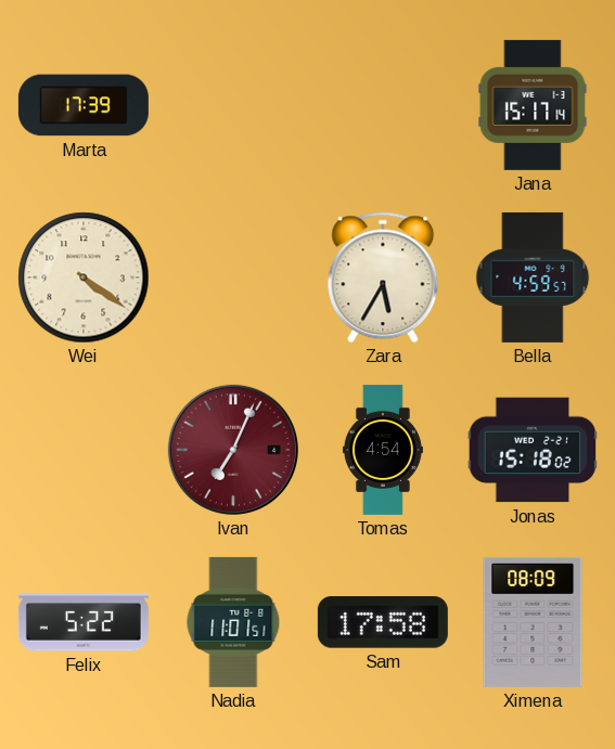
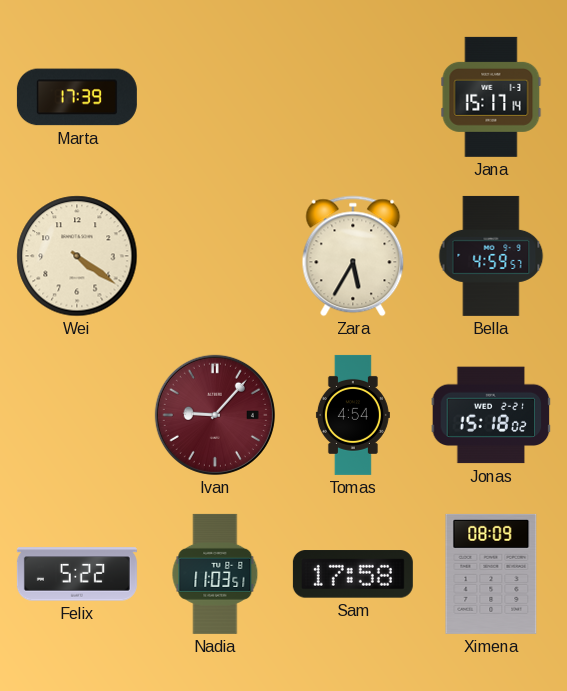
Ivan: 7:04 -> 9:07
Nadia: 11:01 -> 11:03
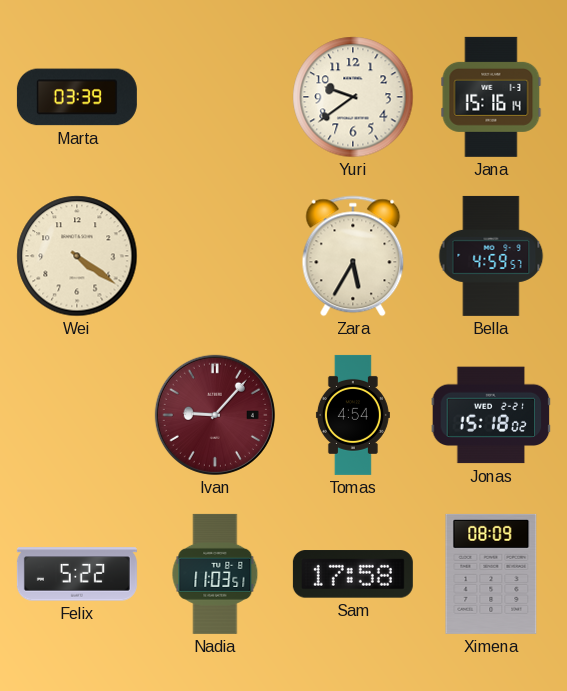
Marta: 17:39 -> 03:39
Yuri: none -> 9:39
Jana: 15:17 -> 15:16
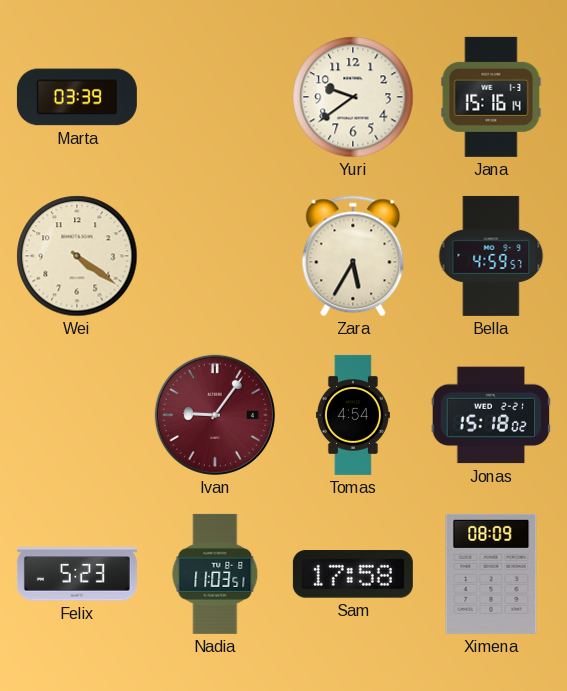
Ivan: 9:07 -> 9:06
Felix: 5:22 -> 5:23
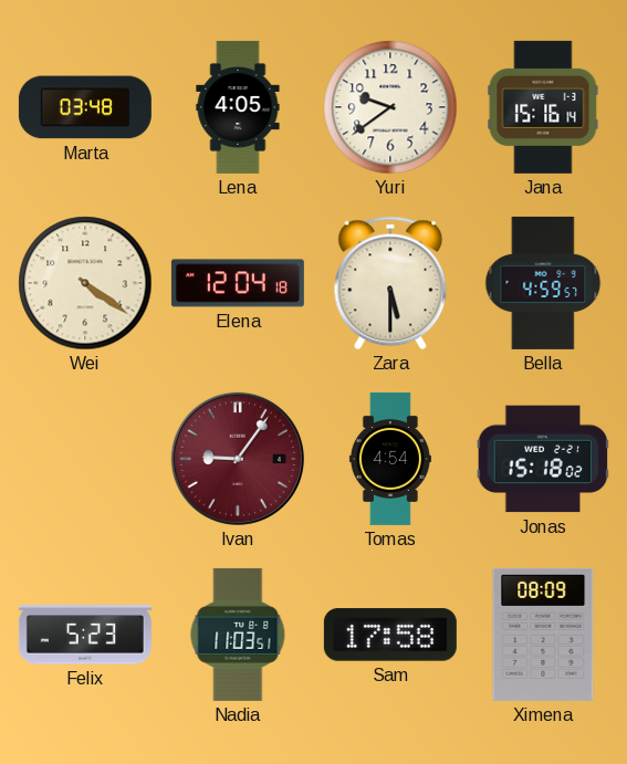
Marta: 03:39 -> 03:48
Lena: none -> 4:05
Elena: none -> 12:04
Zara: 5:35 -> 5:30
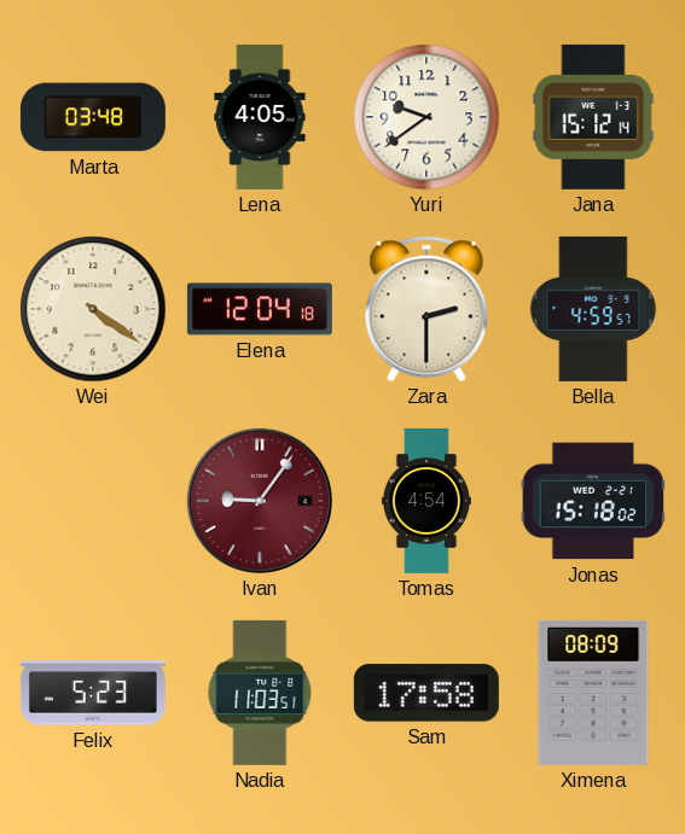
Jana: 15:16 -> 15:12
Zara: 5:30 -> 2:30
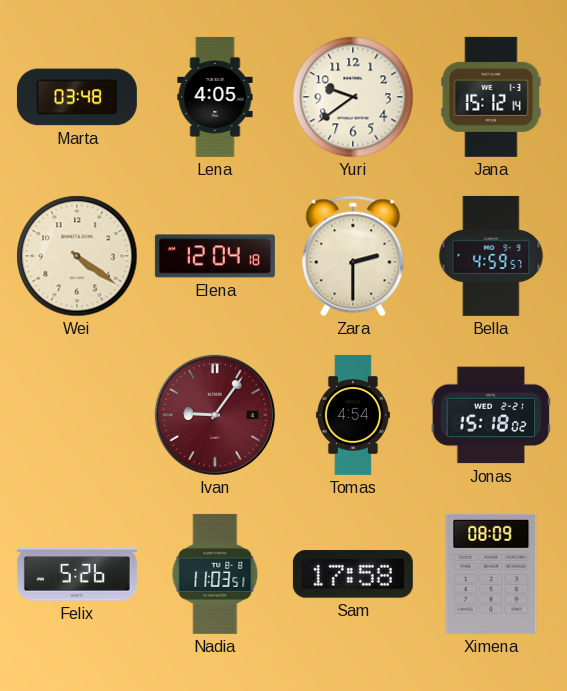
Felix: 5:23 -> 5:26
